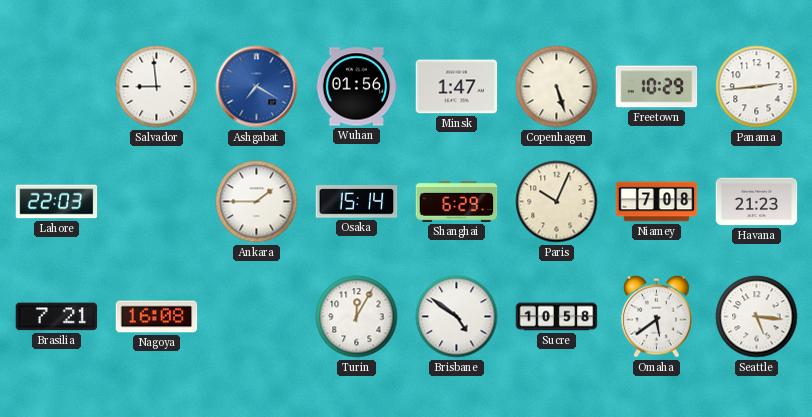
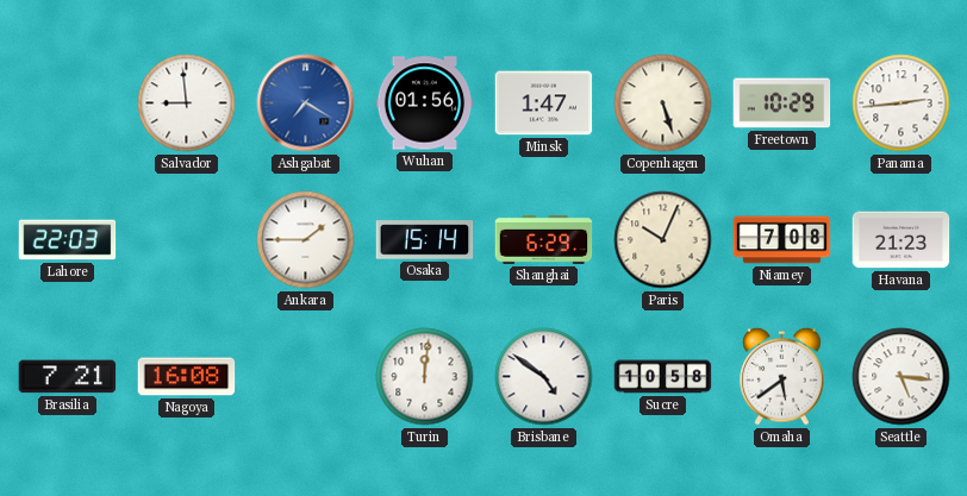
Turin: 12:05 -> 12:01
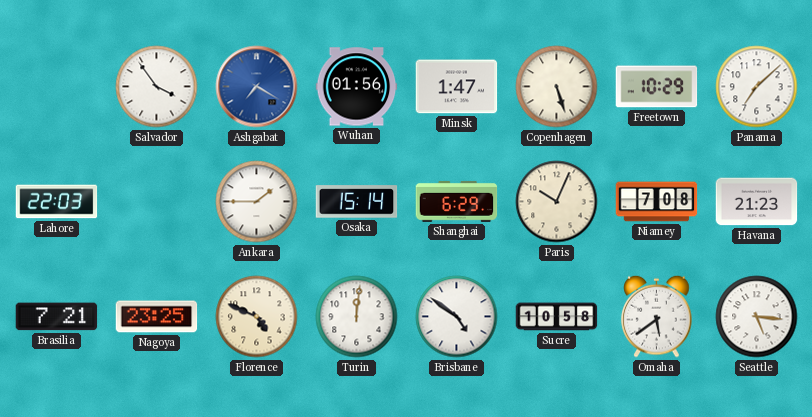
Salvador: 8:59 -> 3:54
Panama: 2:44 -> 7:08
Nagoya: 16:08 -> 23:25
Florence: none -> 4:49
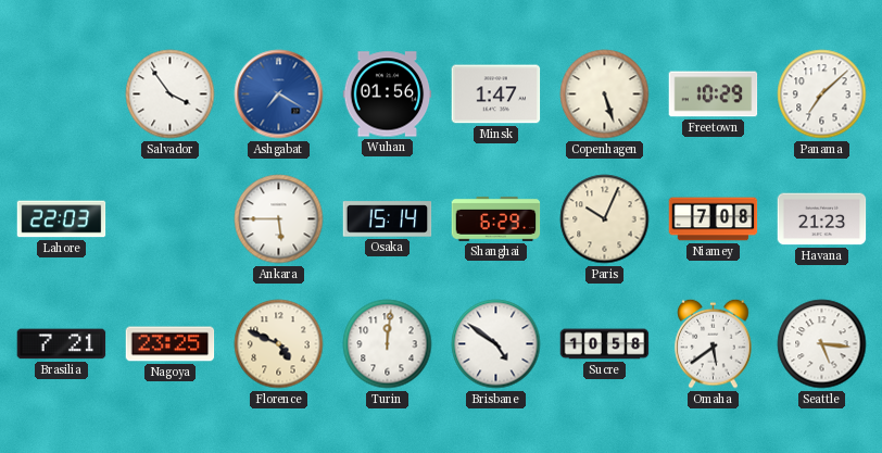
Ankara: 1:45 -> 5:45
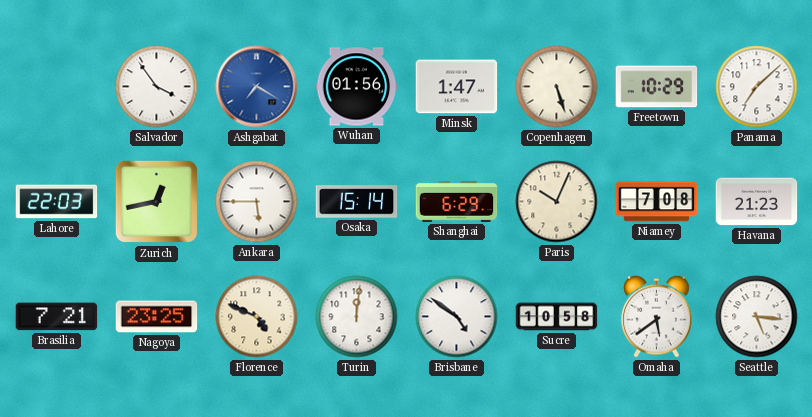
Zurich: none -> 12:43
